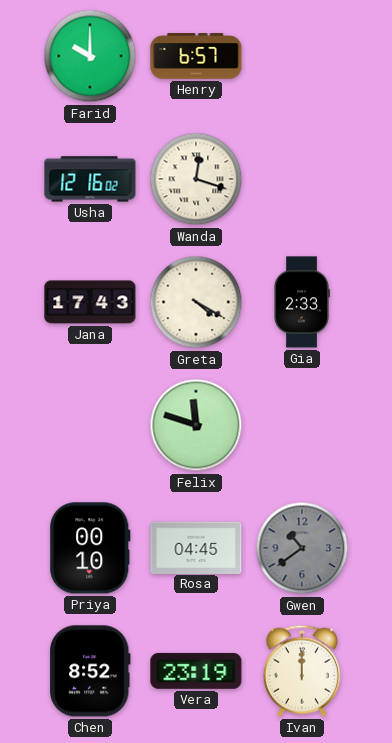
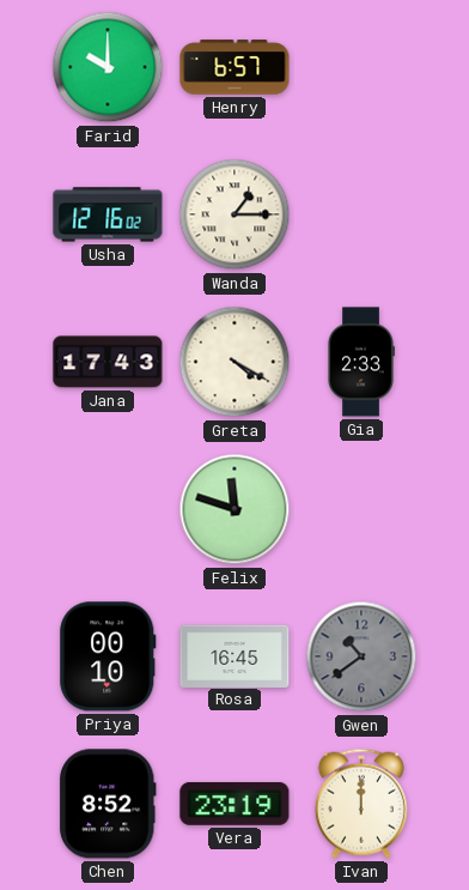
Wanda: 12:18 -> 1:15
Rosa: 04:45 -> 16:45
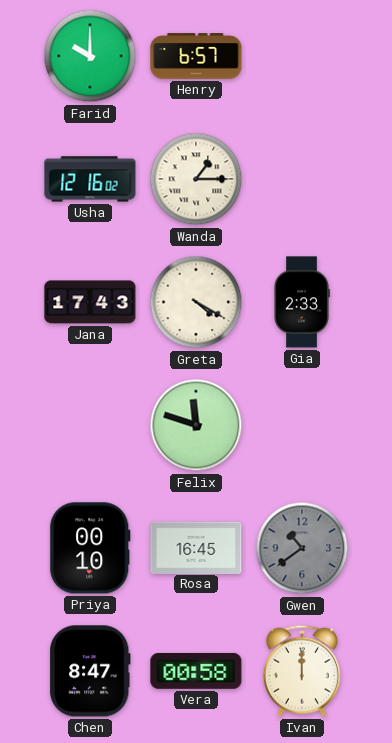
Chen: 8:52 -> 8:47
Vera: 23:19 -> 00:58
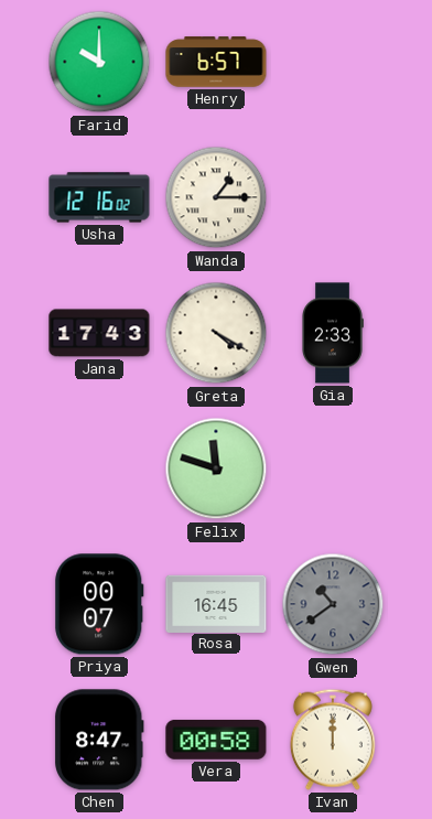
Priya: 00:10 -> 00:07
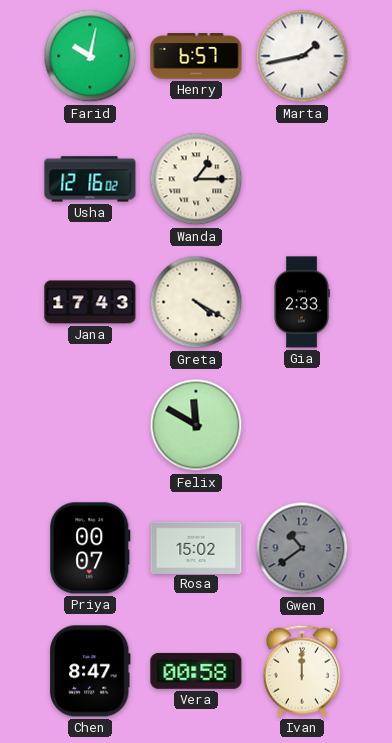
Farid: 10:00 -> 10:02
Marta: none -> 1:43
Felix: 11:48 -> 11:50
Rosa: 16:45 -> 15:02
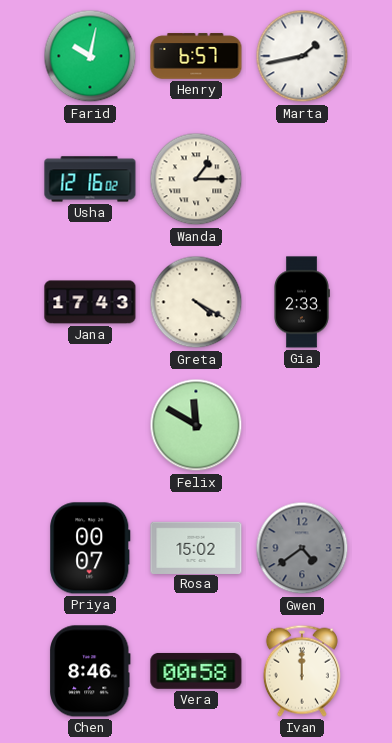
Gwen: 10:39 -> 4:39
Chen: 8:47 -> 8:46
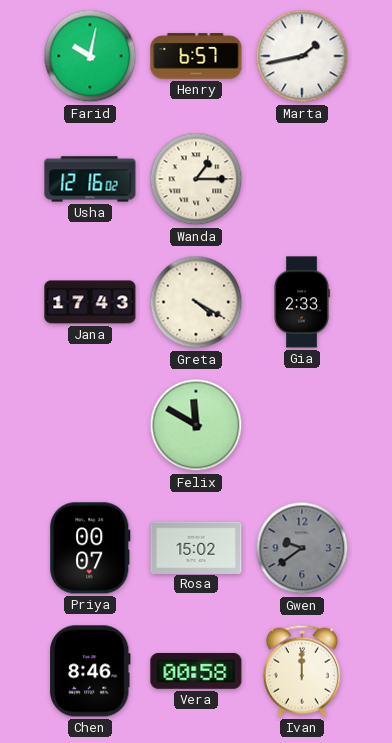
Gwen: 4:39 -> 9:39
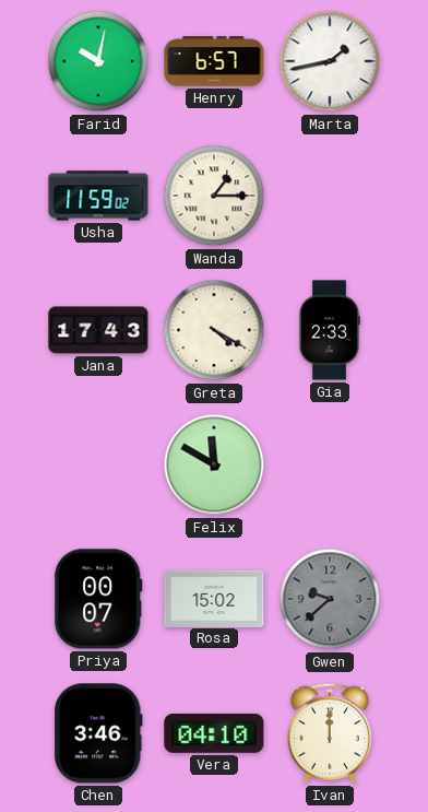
Usha: 12:16 -> 11:59
Gwen: 9:39 -> 9:38
Chen: 8:46 -> 3:46
Vera: 00:58 -> 04:10
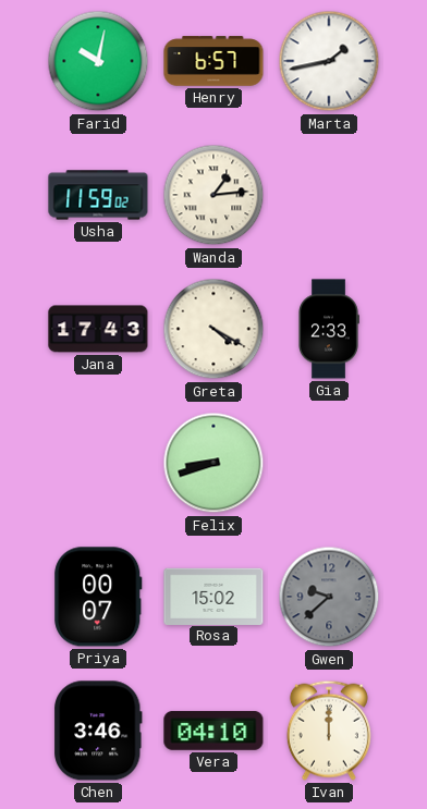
Wanda: 1:15 -> 1:14
Felix: 11:50 -> 8:42
